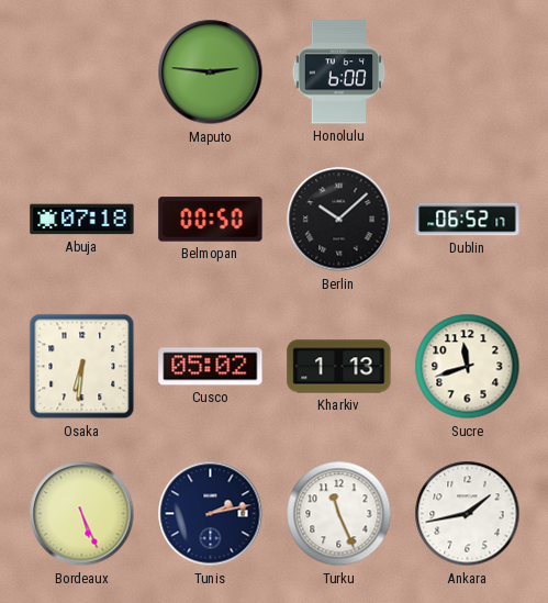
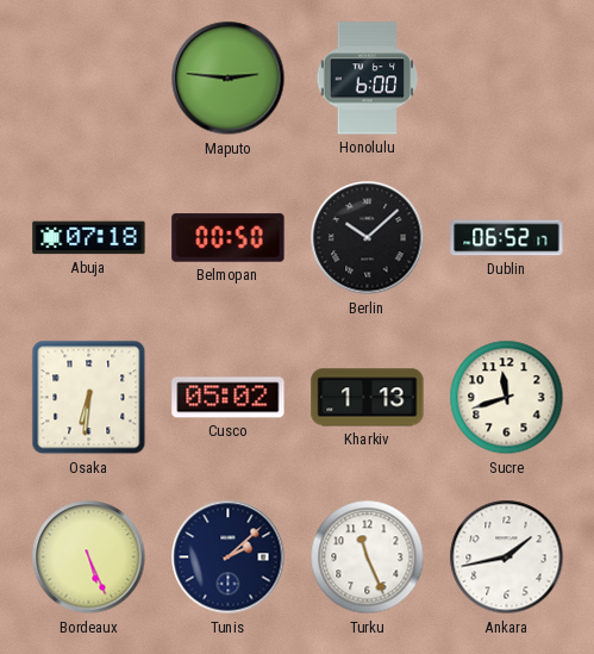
Tunis: 2:13 -> 2:08
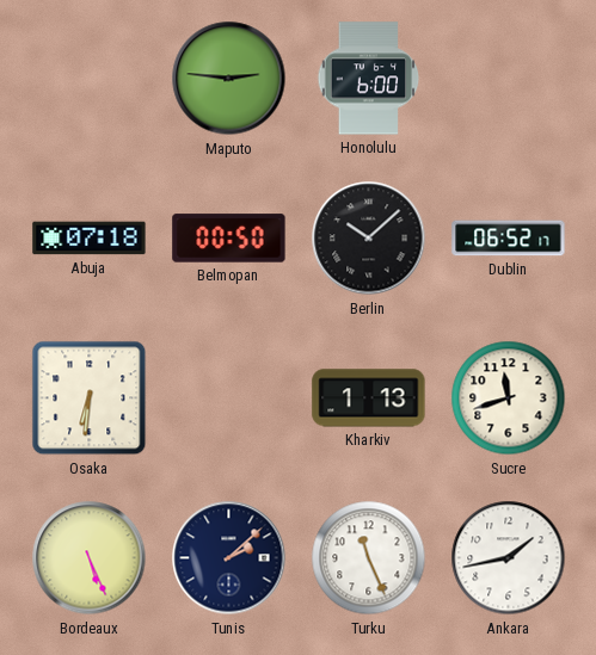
Cusco: 05:02 -> none
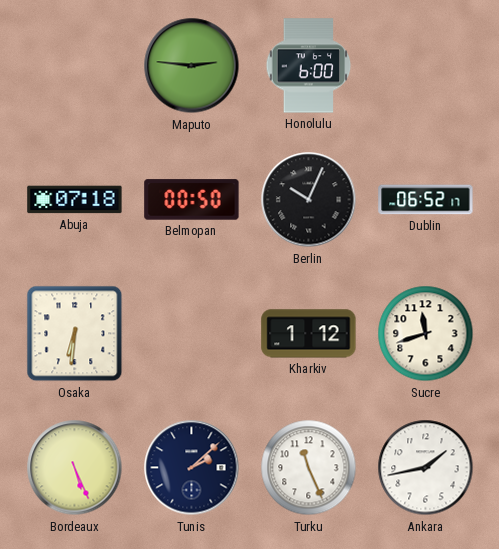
Berlin: 10:08 -> 10:04
Kharkiv: 1:13 -> 1:12
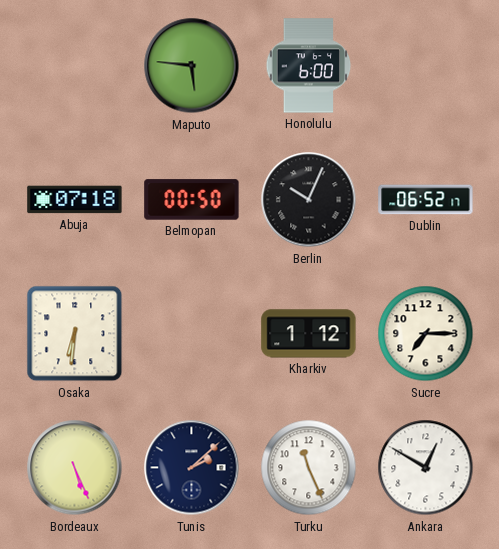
Maputo: 2:46 -> 5:46
Sucre: 11:42 -> 7:15
Ankara: 1:43 -> 12:50
